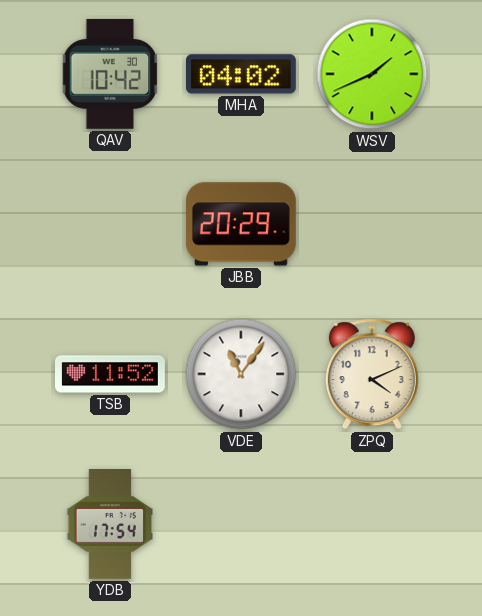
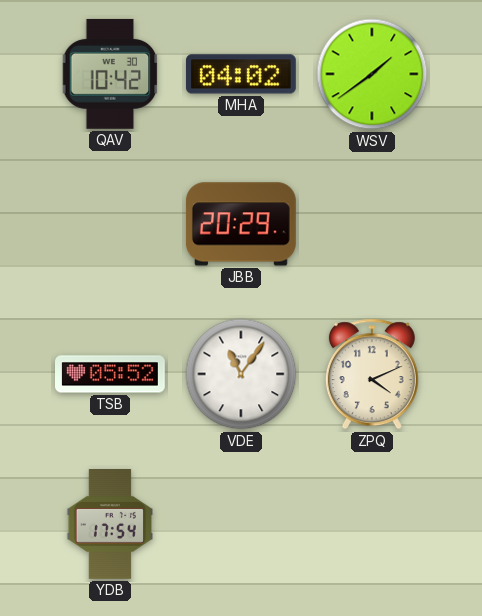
WSV: 1:41 -> 1:39
TSB: 11:52 -> 05:52
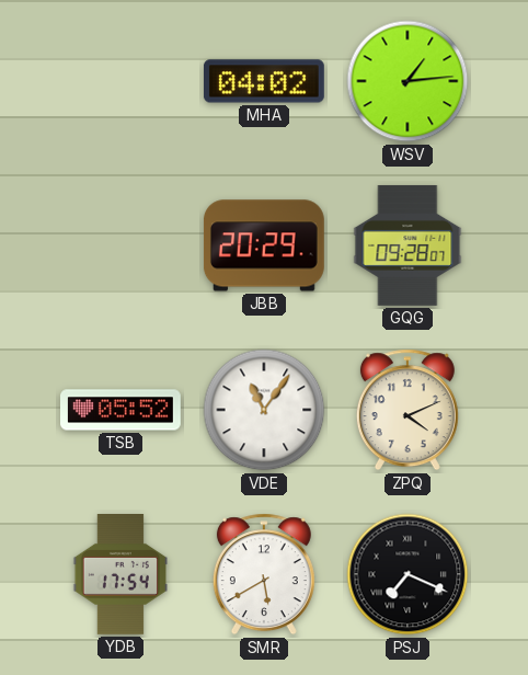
QAV: 10:42 -> none
WSV: 1:39 -> 1:14
GQG: none -> 09:28
SMR: none -> 5:40
PSJ: none -> 7:19
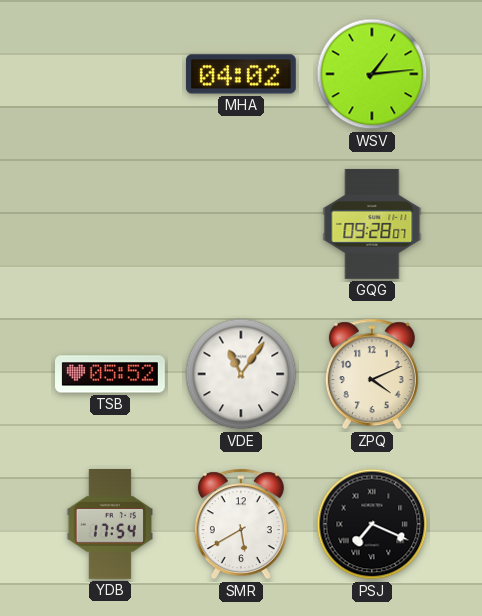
JBB: 20:29 -> none
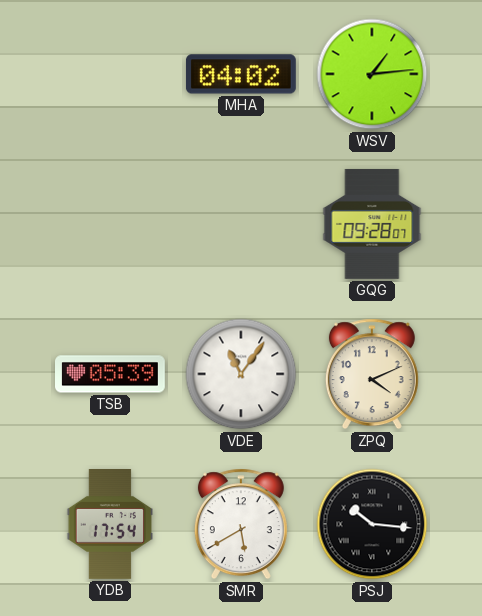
TSB: 05:52 -> 05:39
PSJ: 7:19 -> 10:16
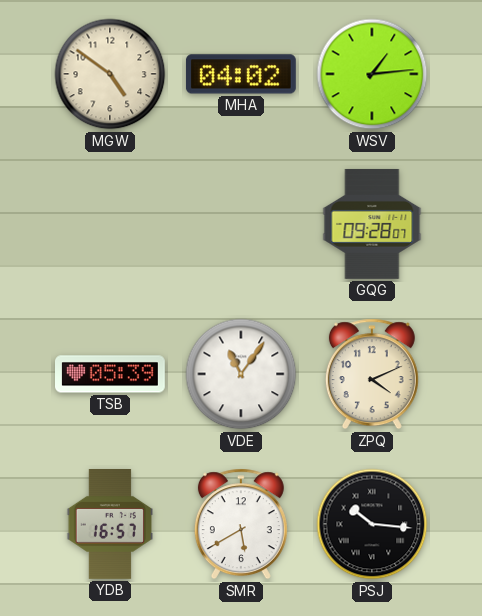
MGW: none -> 4:51
YDB: 17:54 -> 16:57
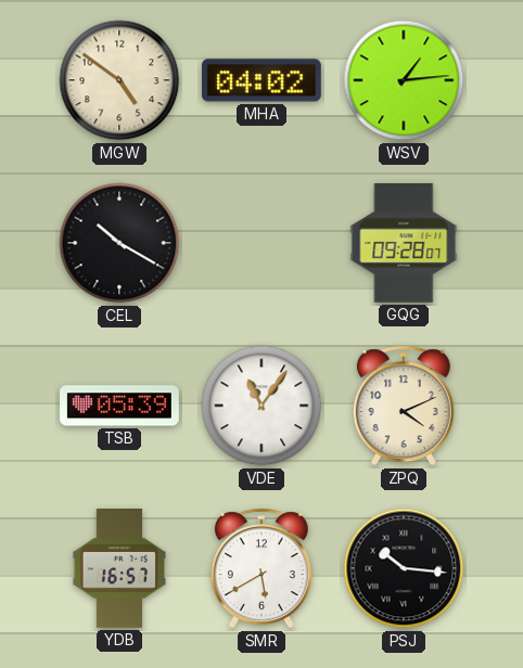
CEL: none -> 10:20
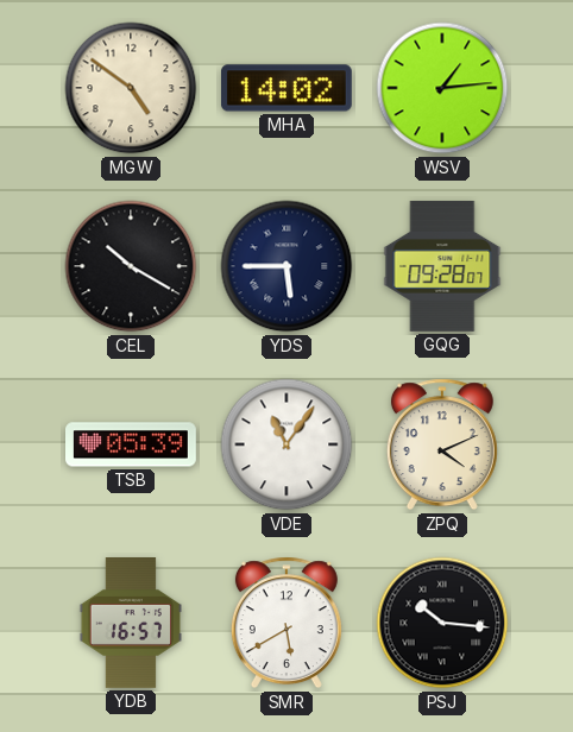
MHA: 04:02 -> 14:02
YDS: none -> 5:45
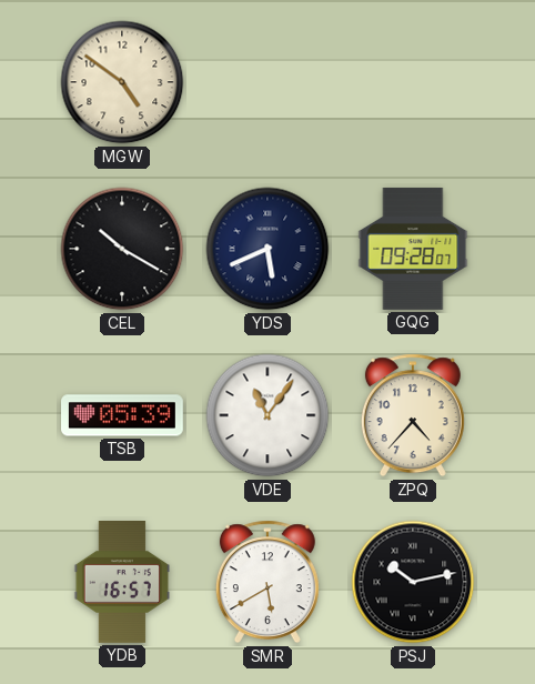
MHA: 14:02 -> none
WSV: 1:14 -> none
YDS: 5:45 -> 5:41
ZPQ: 4:11 -> 4:37
PSJ: 10:16 -> 10:13
